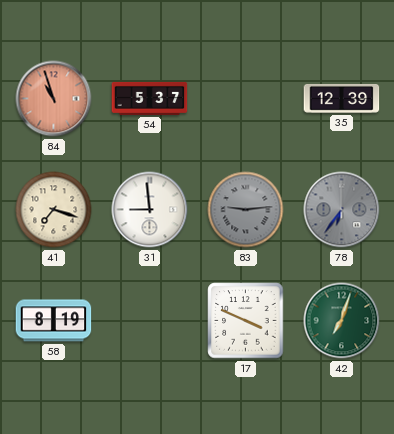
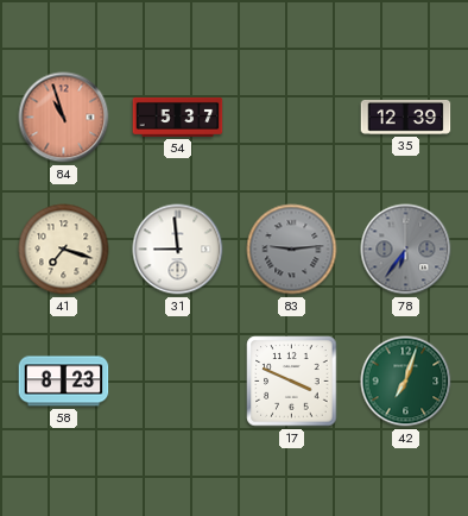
58: 8:19 -> 8:23
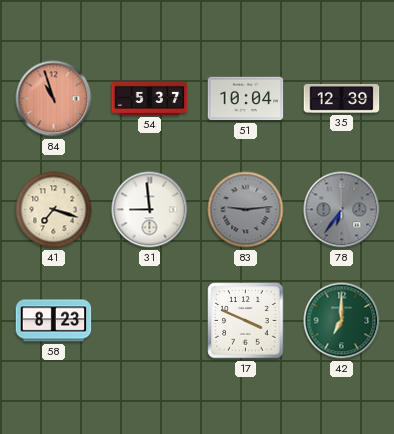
51: none -> 10:04
42: 7:03 -> 7:00
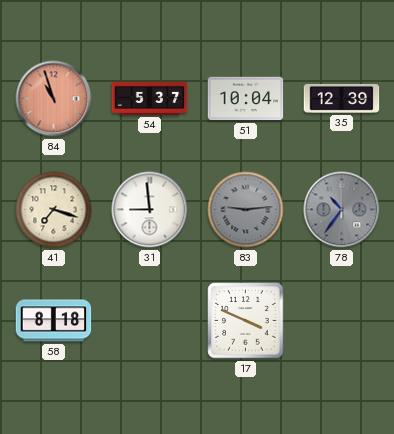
78: 6:36 -> 10:36
58: 8:23 -> 8:18
42: 7:00 -> none
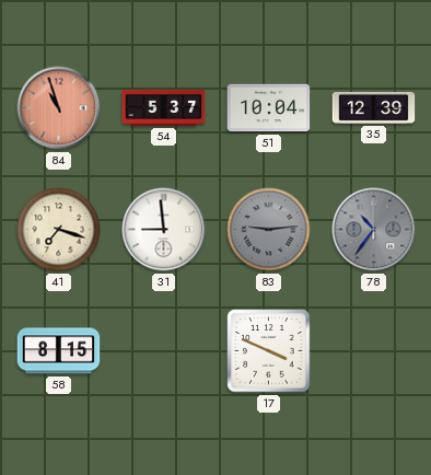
58: 8:18 -> 8:15
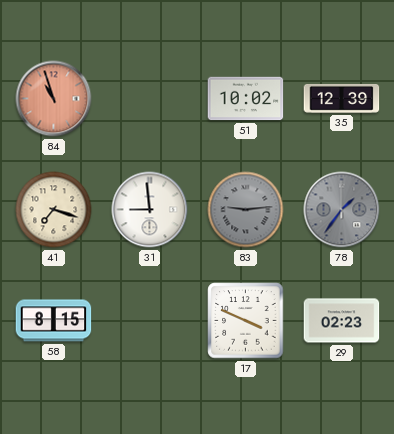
54: 5:37 -> none
51: 10:04 -> 10:02
78: 10:36 -> 1:36
29: none -> 02:23
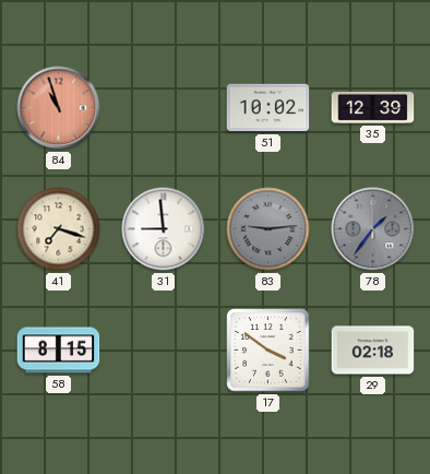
17: 3:49 -> 3:51
29: 02:23 -> 02:18
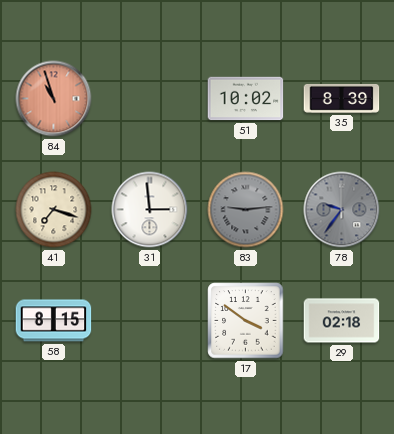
35: 12:39 -> 8:39
31: 8:59 -> 2:59
78: 1:36 -> 9:36
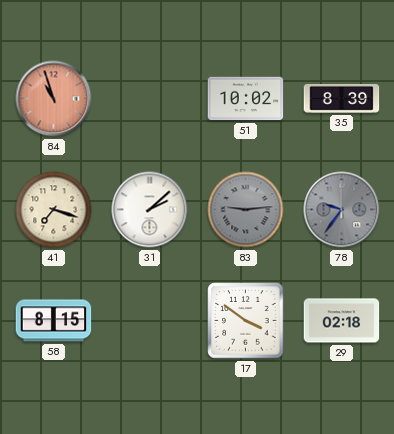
31: 2:59 -> 2:08
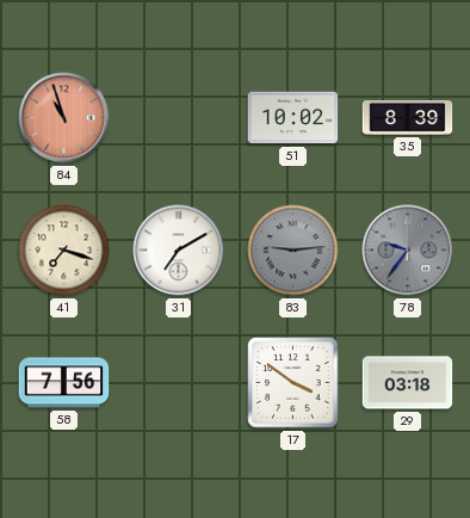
31: 2:08 -> 7:10
58: 8:15 -> 7:56
29: 02:18 -> 03:18
